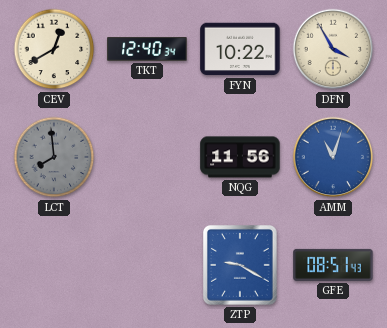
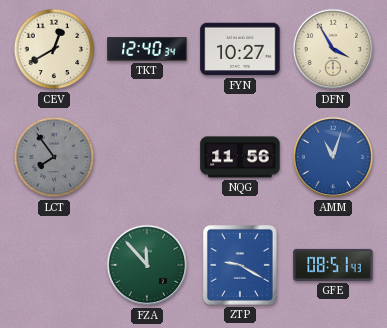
FYN: 10:22 -> 10:27
LCT: 7:59 -> 7:54
FZA: none -> 11:53
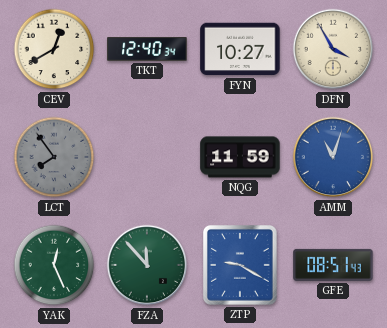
NQG: 11:56 -> 11:59
YAK: none -> 12:26
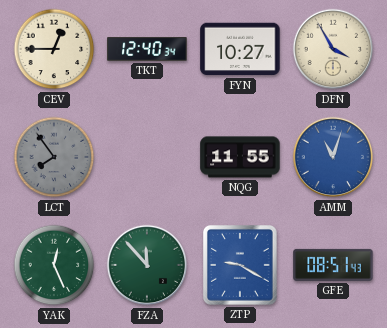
CEV: 12:40 -> 12:45
NQG: 11:59 -> 11:55
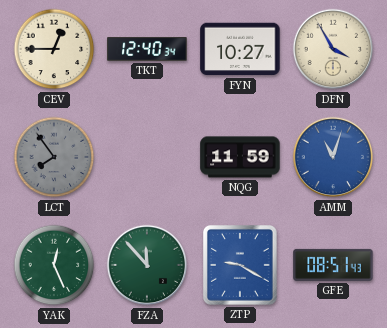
NQG: 11:55 -> 11:59
